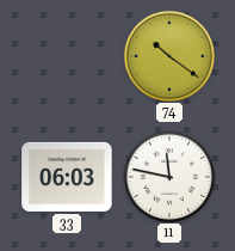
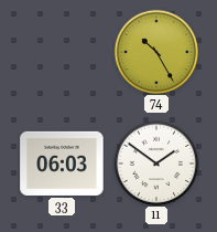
74: 10:21 -> 10:25
11: 11:47 -> 1:51
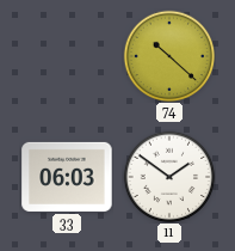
74: 10:25 -> 10:22
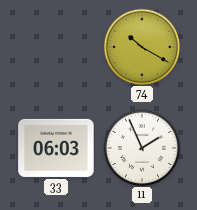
74: 10:22 -> 10:20
11: 1:51 -> 1:56
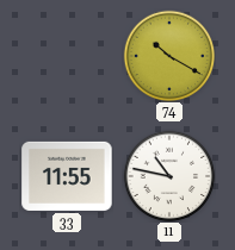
33: 06:03 -> 11:55
11: 1:56 -> 10:47
